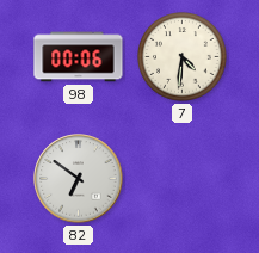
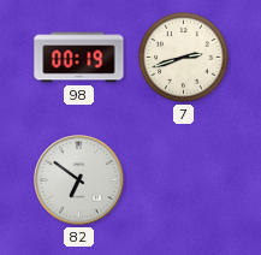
98: 00:06 -> 00:19
7: 4:31 -> 2:42
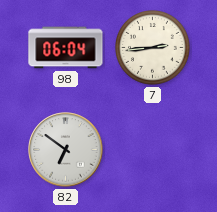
98: 00:19 -> 06:04
7: 2:42 -> 2:44
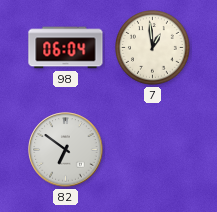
7: 2:44 -> 12:59
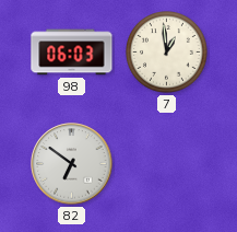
98: 06:04 -> 06:03
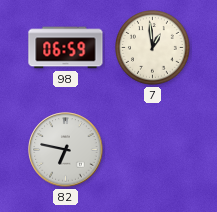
98: 06:03 -> 06:59
82: 6:51 -> 6:47
